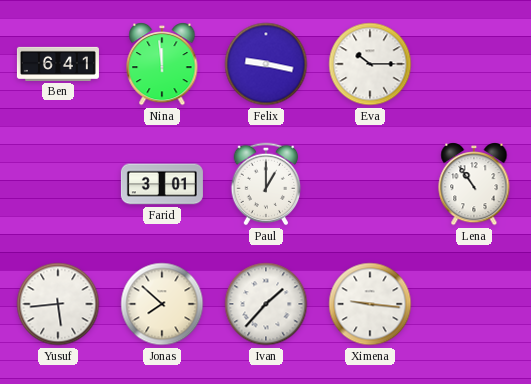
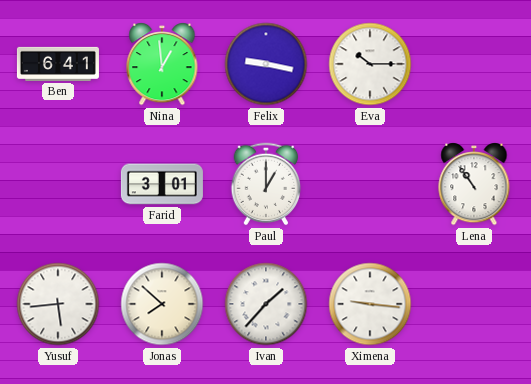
Nina: 11:59 -> 12:59
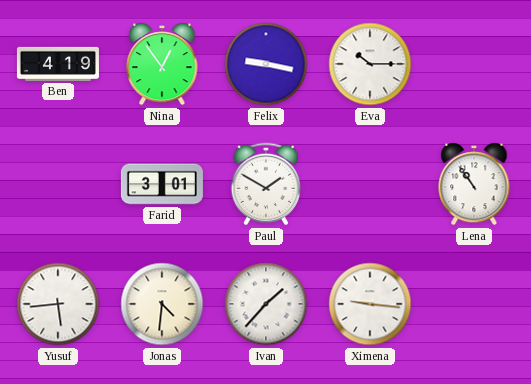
Ben: 6:41 -> 4:19
Nina: 12:59 -> 12:54
Paul: 1:00 -> 1:50
Jonas: 7:52 -> 4:31
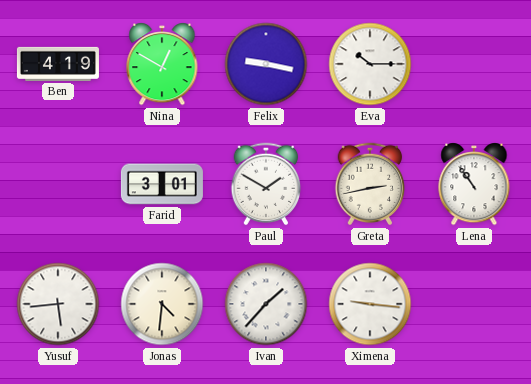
Nina: 12:54 -> 12:50
Greta: none -> 2:43
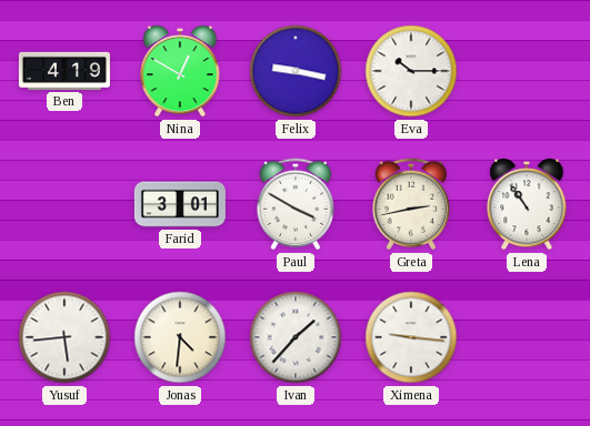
Paul: 1:50 -> 3:50
